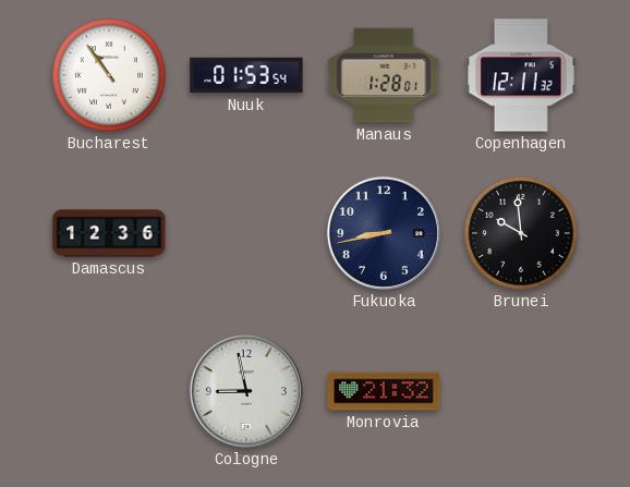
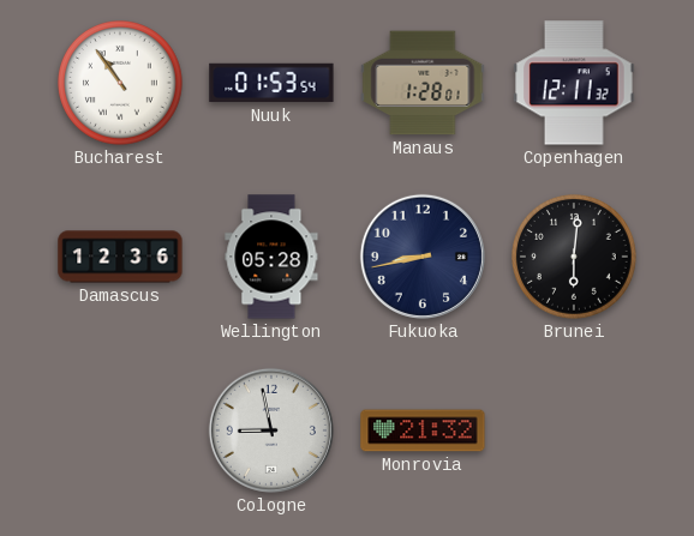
Wellington: none -> 05:28
Brunei: 9:59 -> 6:01
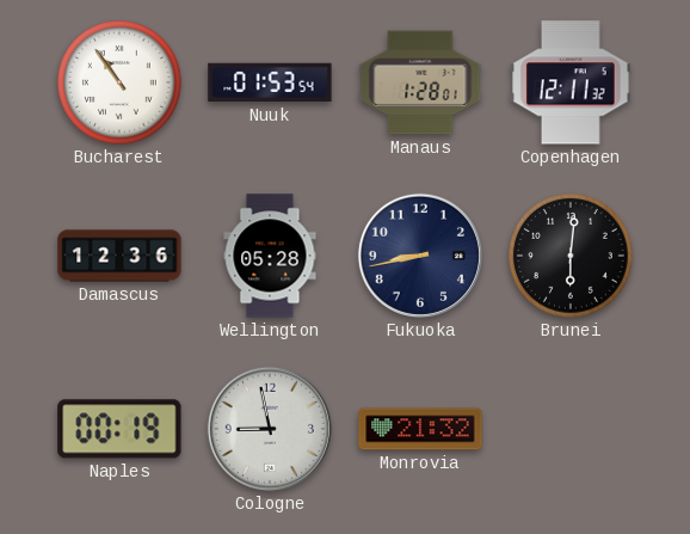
Naples: none -> 00:19
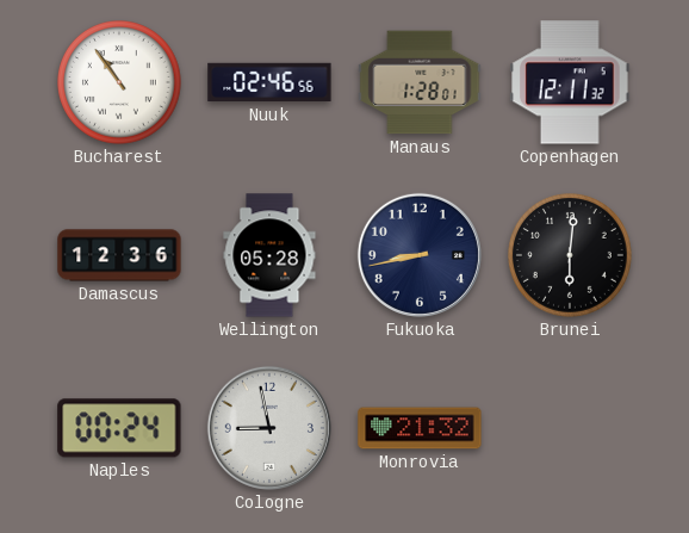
Nuuk: 01:53 -> 02:46
Naples: 00:19 -> 00:24
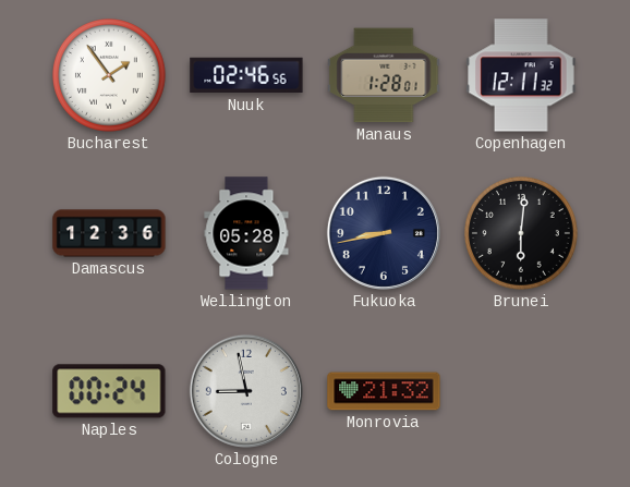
Bucharest: 10:54 -> 1:54
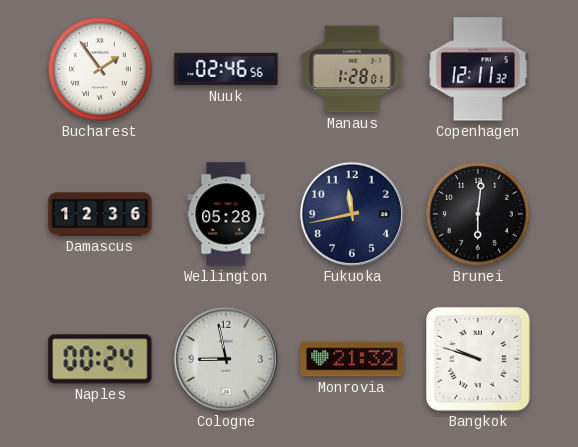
Fukuoka: 8:43 -> 11:43
Bangkok: none -> 9:48
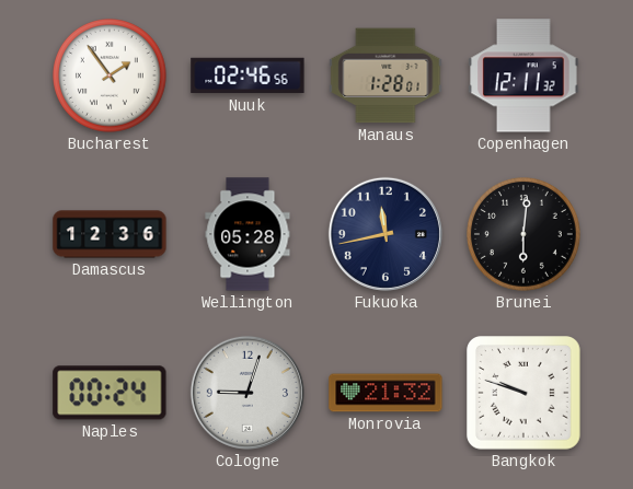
Cologne: 8:58 -> 9:03
